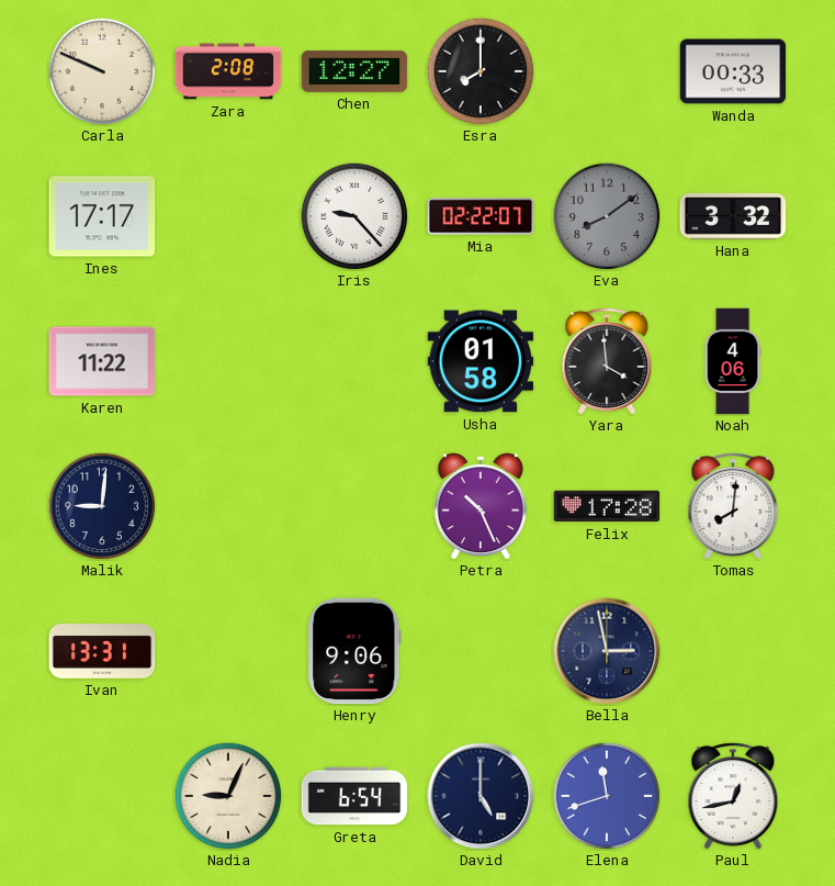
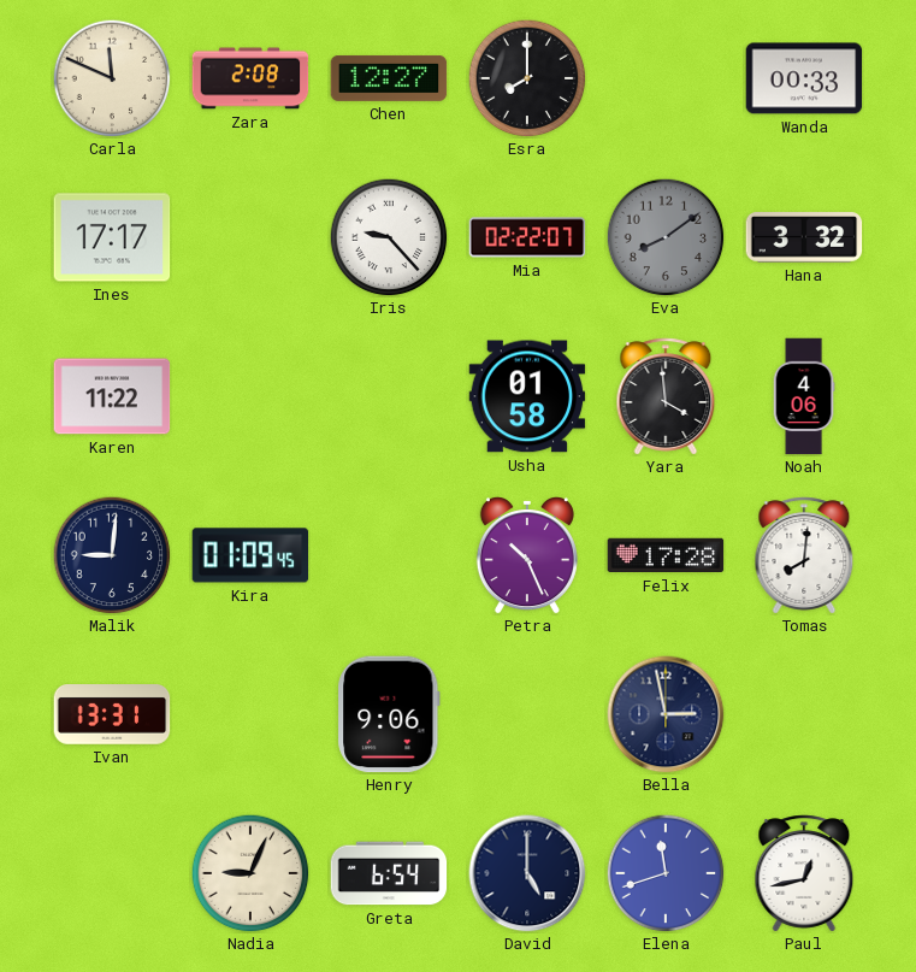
Carla: 9:49 -> 11:49
Kira: none -> 01:09
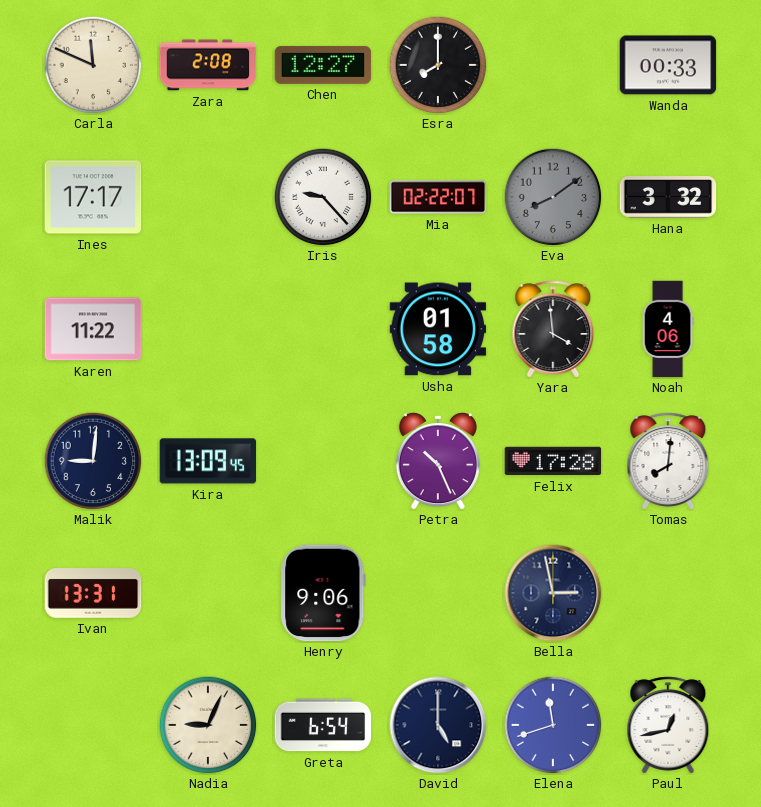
Kira: 01:09 -> 13:09
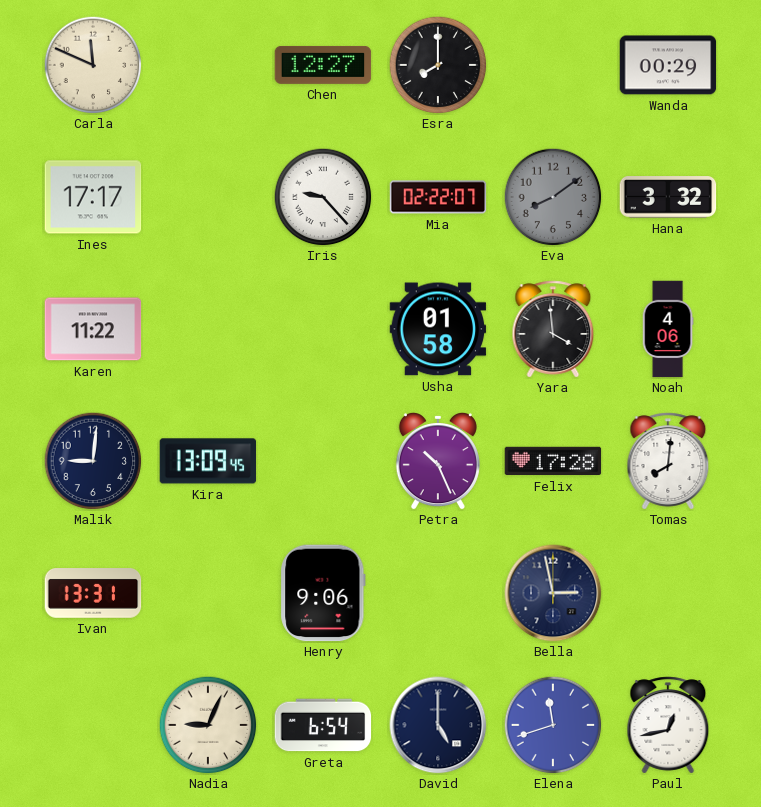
Zara: 2:08 -> none
Wanda: 00:33 -> 00:29
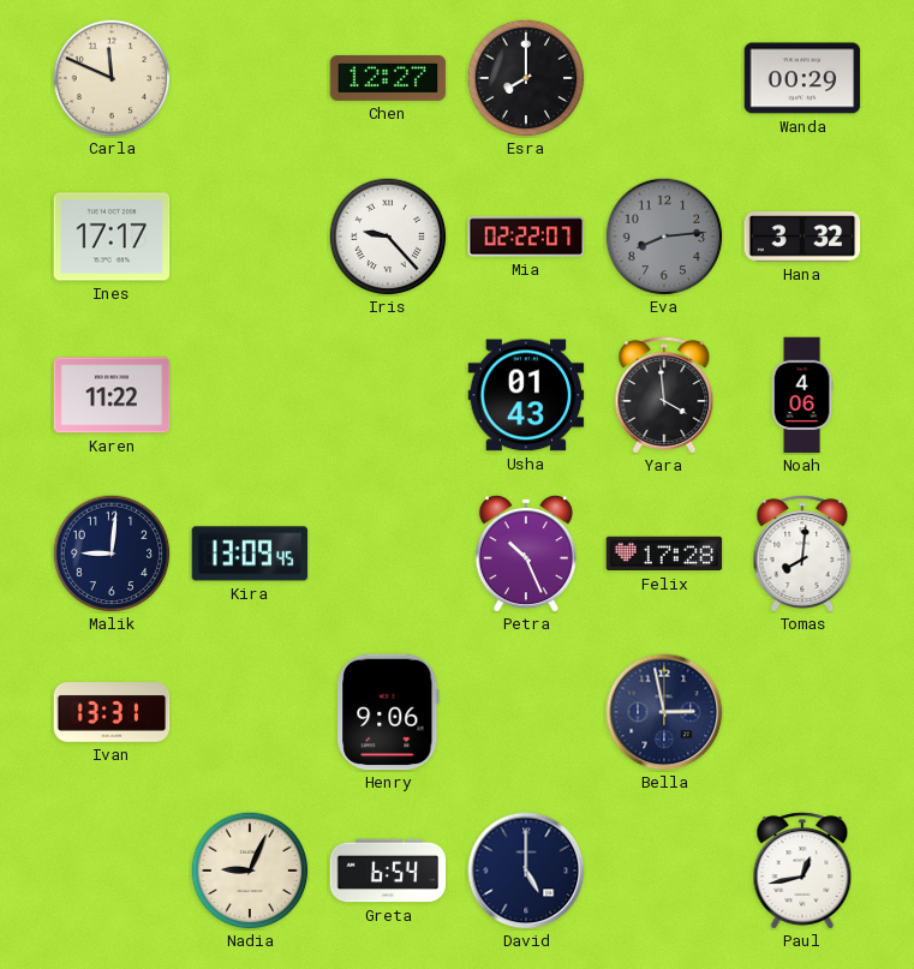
Eva: 8:09 -> 8:14
Usha: 01:58 -> 01:43
Elena: 11:42 -> none
